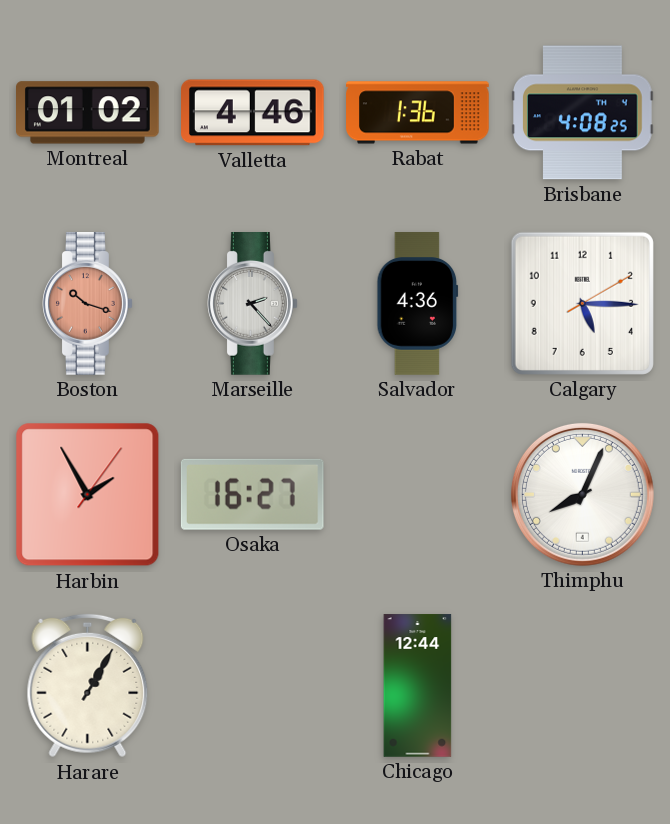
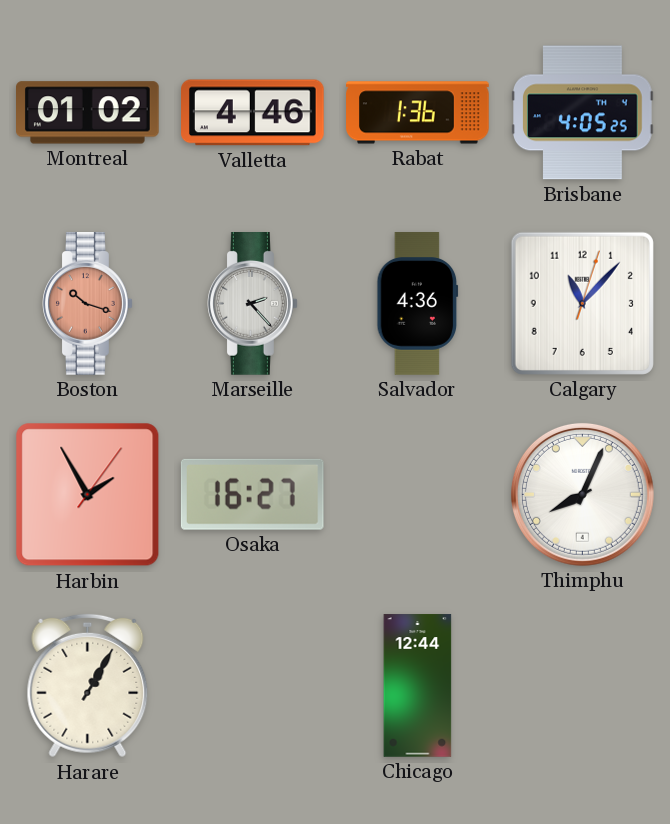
Brisbane: 4:08 -> 4:05
Calgary: 5:15 -> 11:07
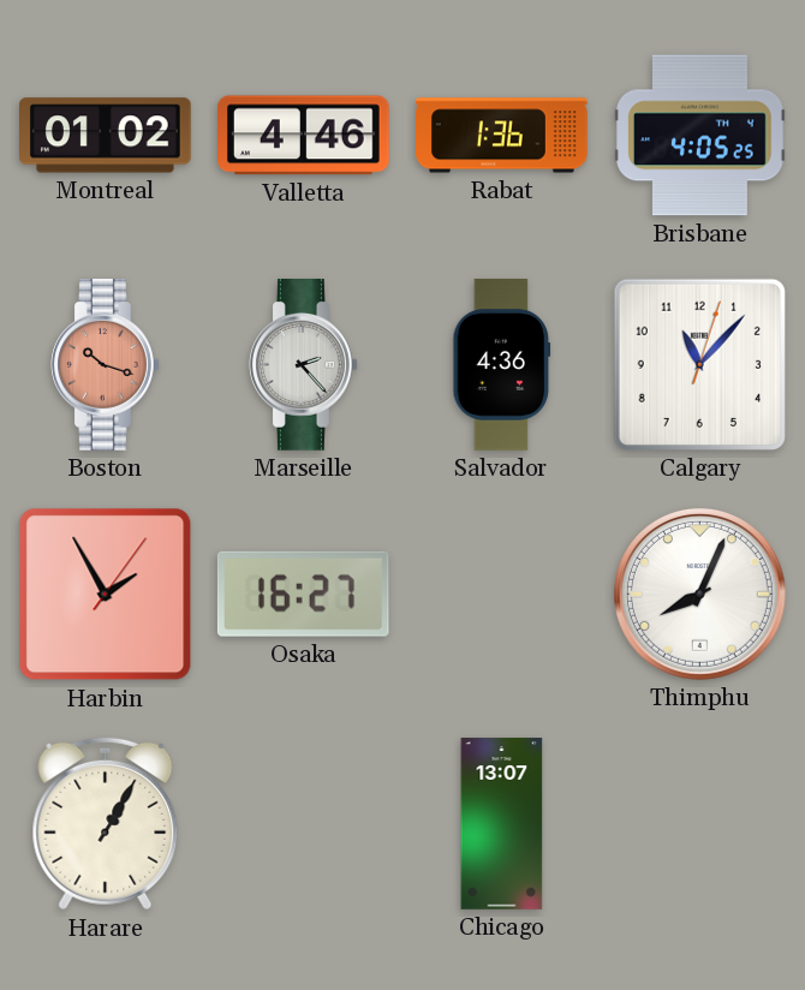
Chicago: 12:44 -> 13:07
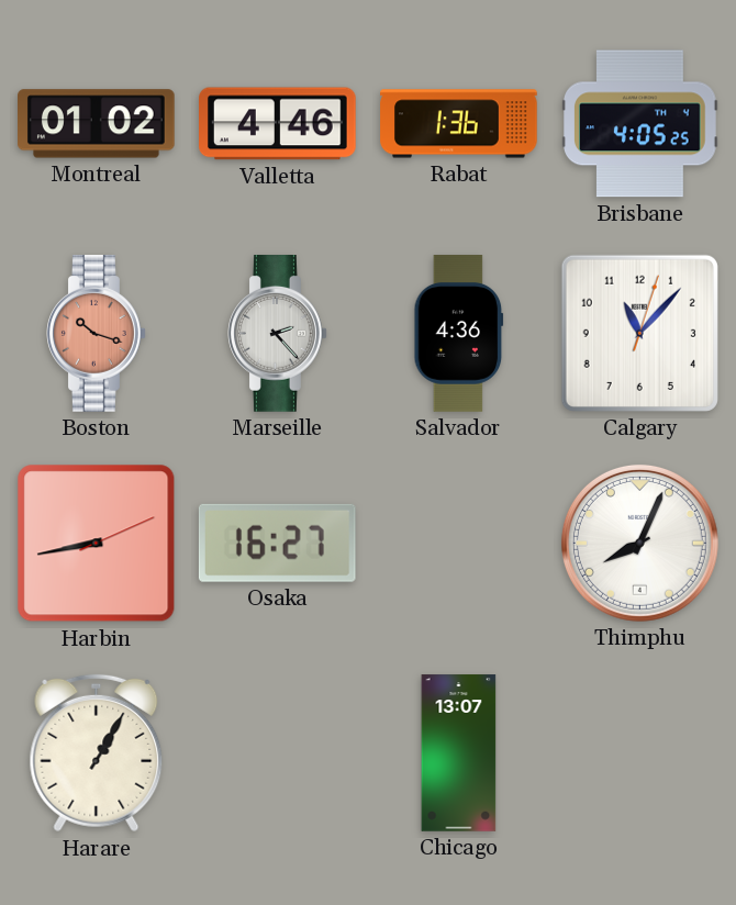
Harbin: 1:55 -> 8:43
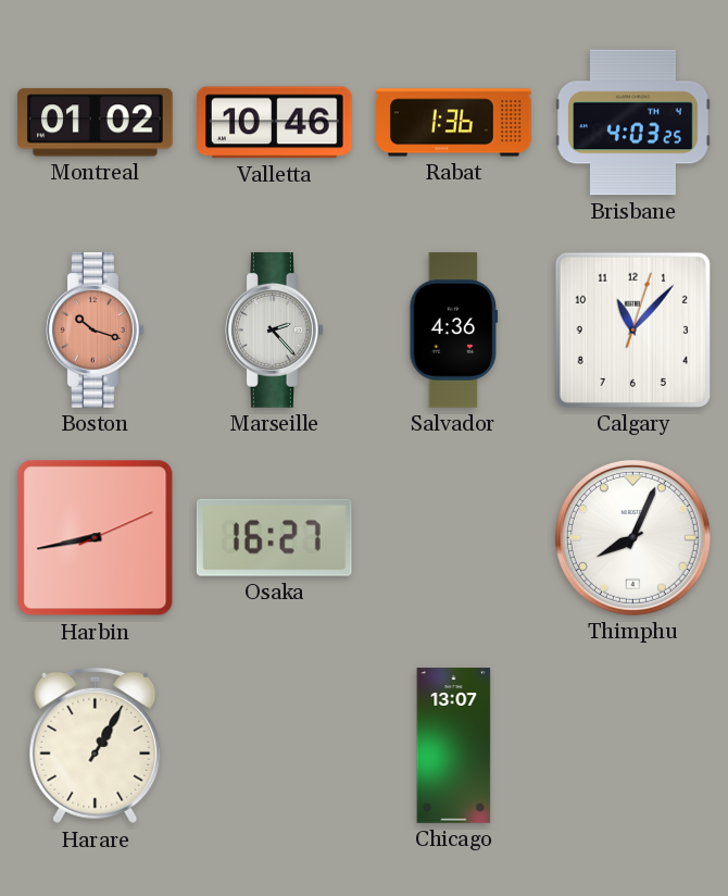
Valletta: 4:46 -> 10:46
Brisbane: 4:05 -> 4:03
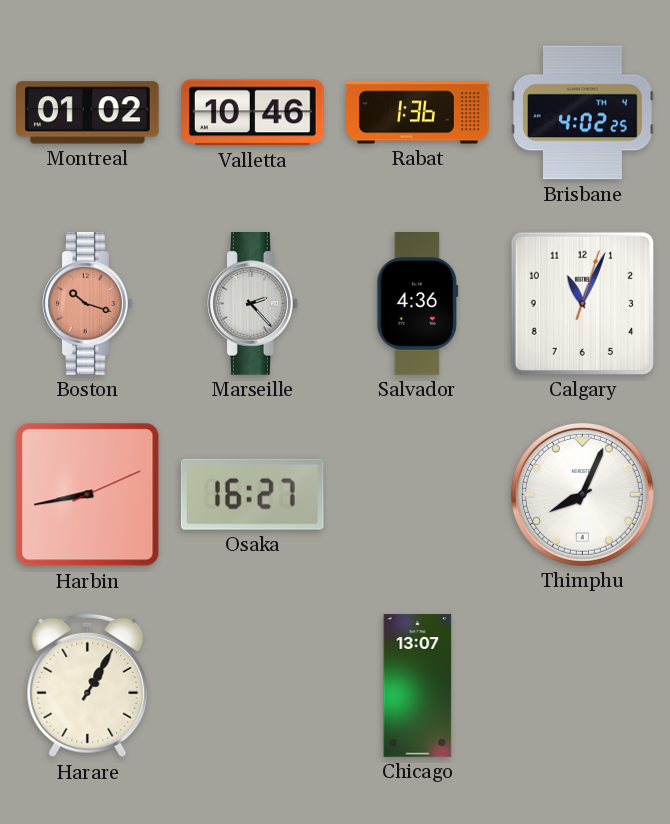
Brisbane: 4:03 -> 4:02
Calgary: 11:07 -> 11:04
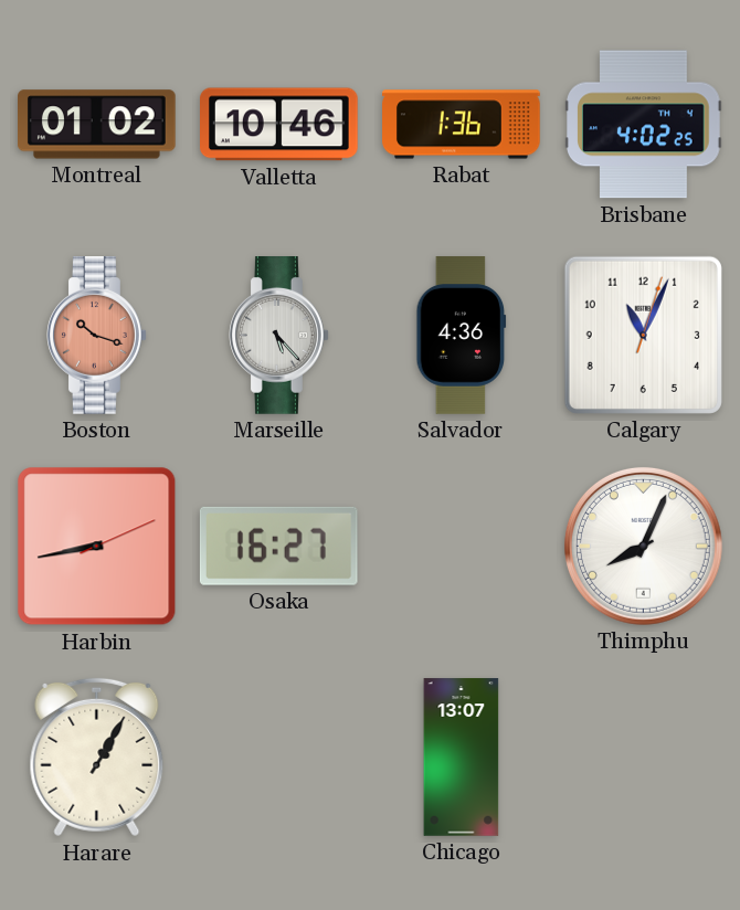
Marseille: 2:23 -> 5:23
